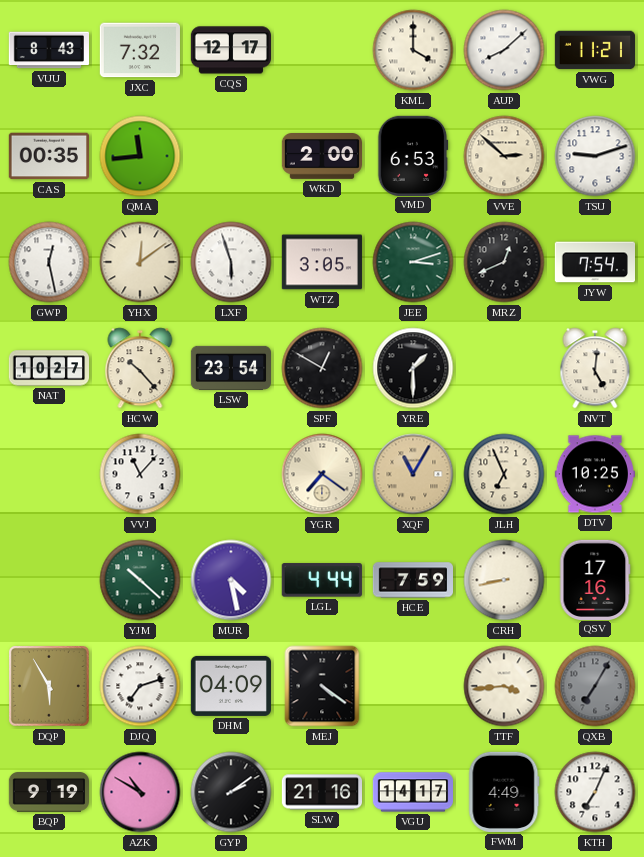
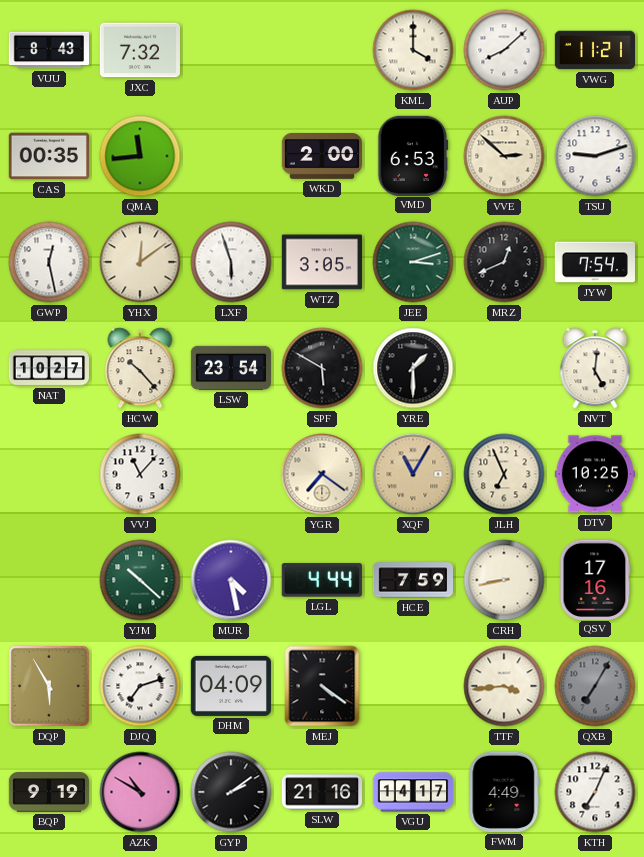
CQS: 12:17 -> none
SPF: 12:50 -> 5:50
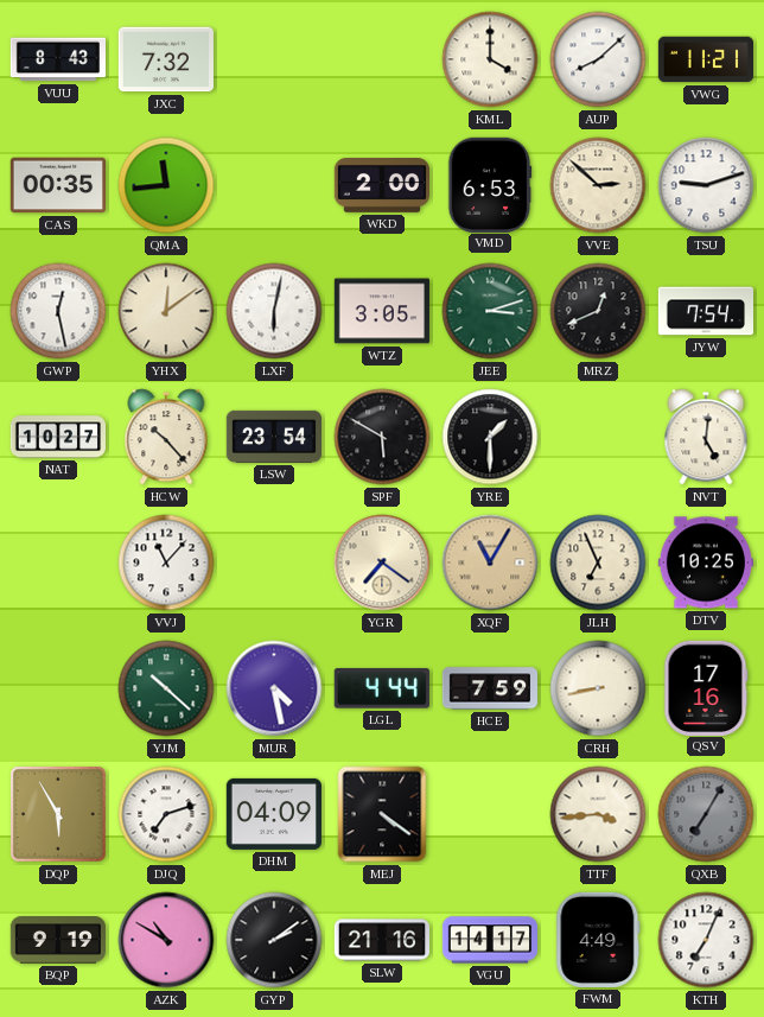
LXF: 5:57 -> 6:02
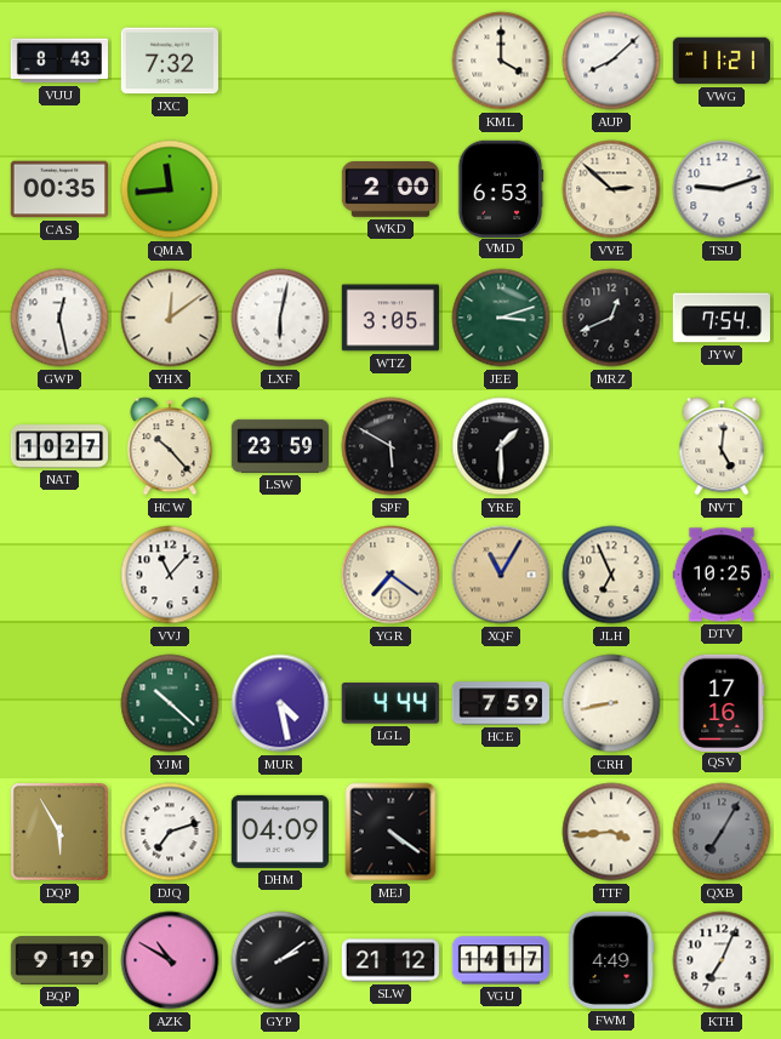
LSW: 23:54 -> 23:59
SLW: 21:16 -> 21:12
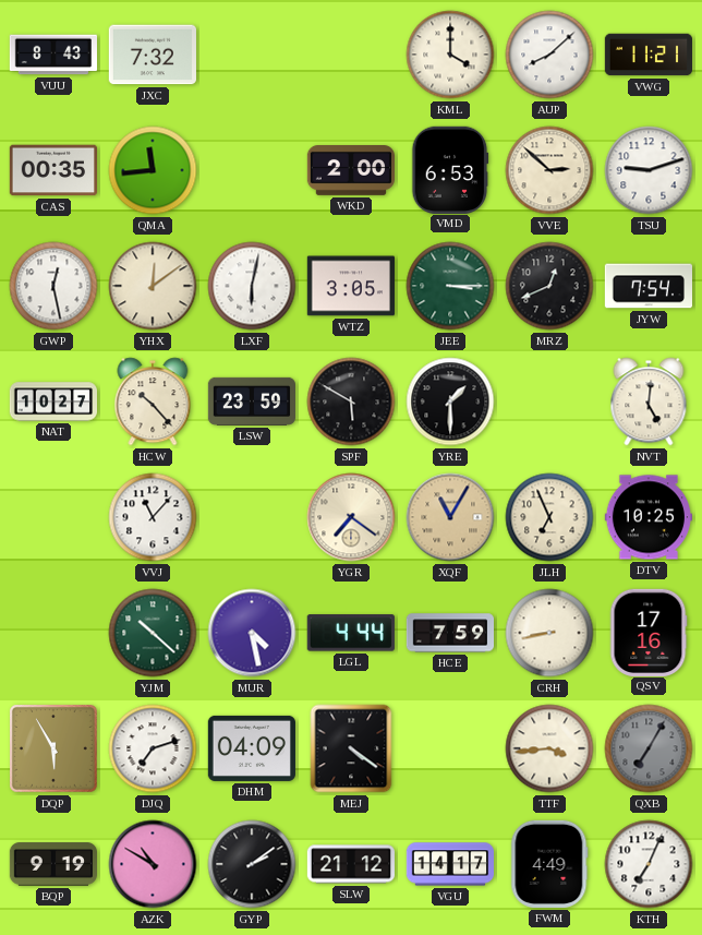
JEE: 3:12 -> 3:15
